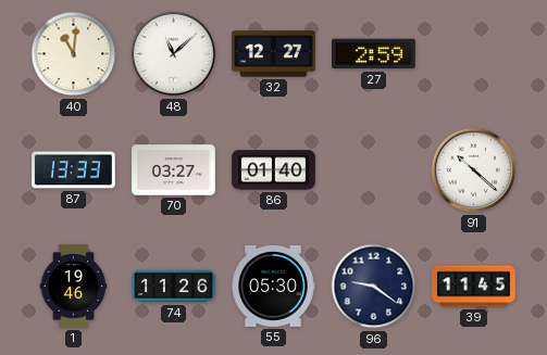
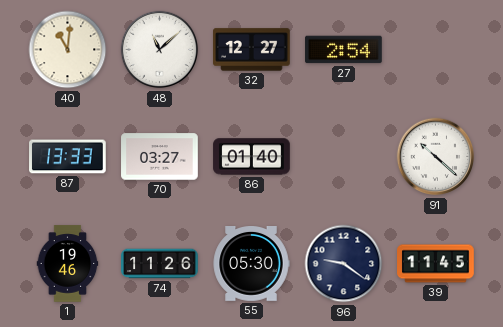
27: 2:59 -> 2:54
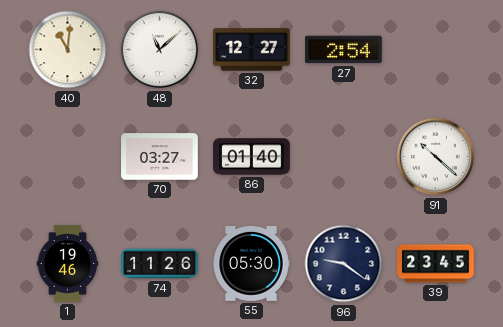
87: 13:33 -> none
39: 11:45 -> 23:45
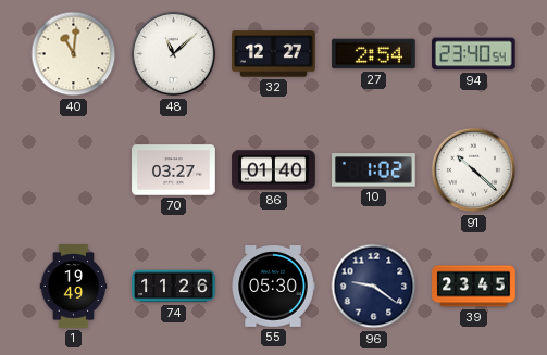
94: none -> 23:40
10: none -> 1:02
1: 19:46 -> 19:49
